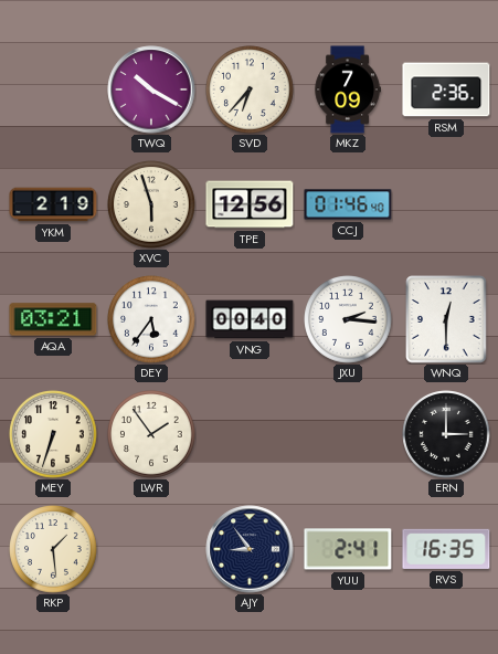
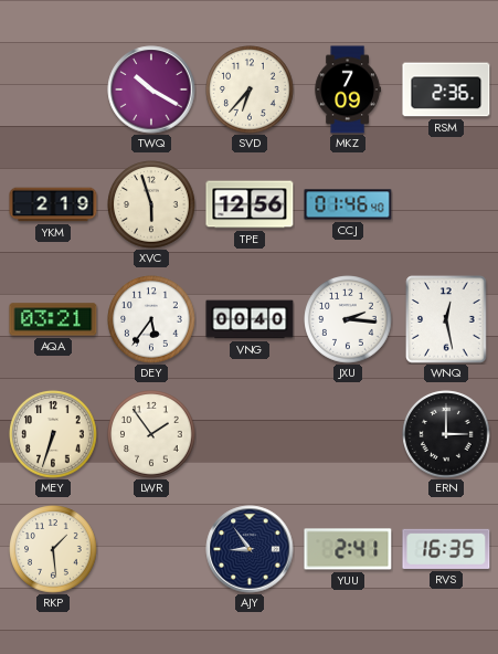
WNQ: 12:30 -> 12:28
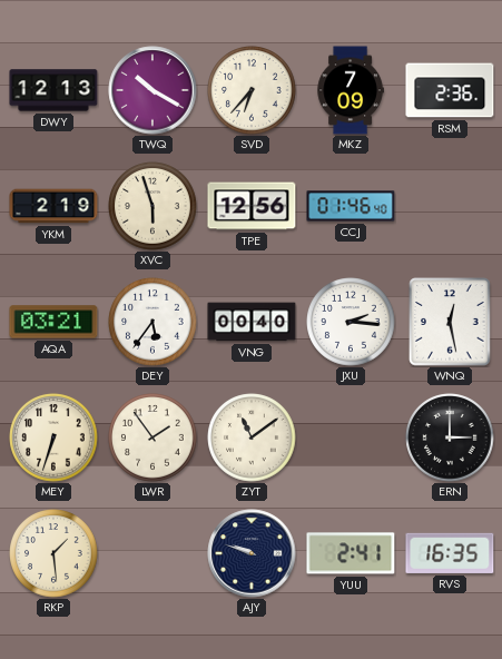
DWY: none -> 12:13
ZYT: none -> 11:09
AJY: 8:54 -> 9:48
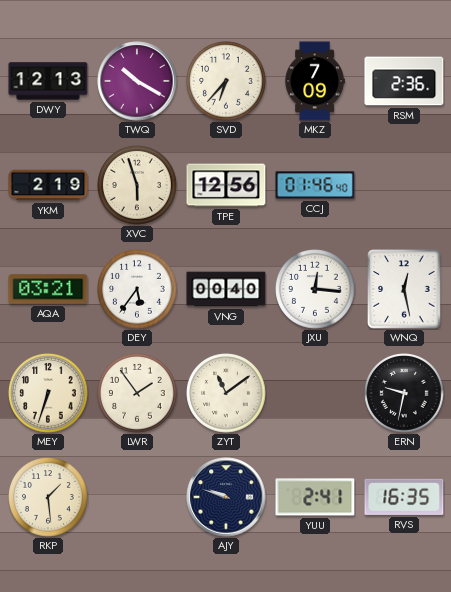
JXU: 2:16 -> 12:16
ERN: 3:00 -> 9:32
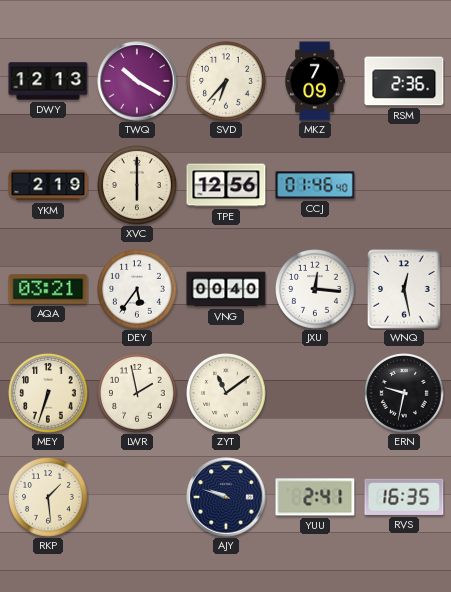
XVC: 5:57 -> 6:00
LWR: 1:54 -> 1:58
